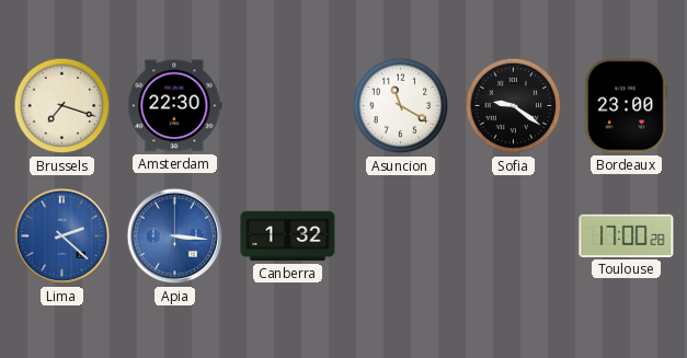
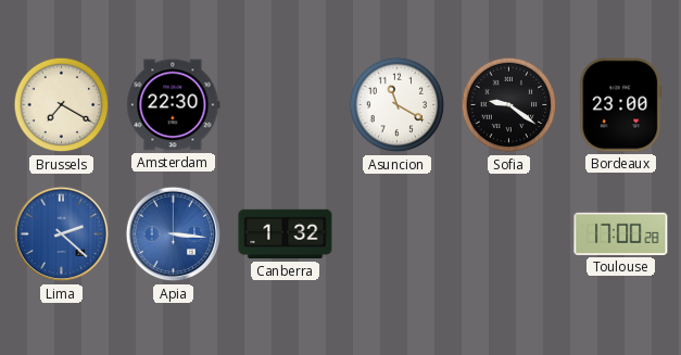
Brussels: 7:18 -> 7:20
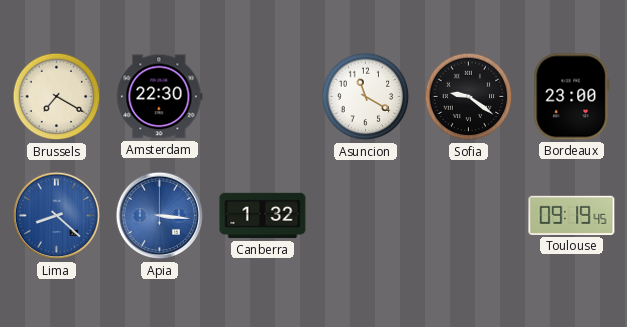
Lima: 2:22 -> 8:22
Toulouse: 17:00 -> 09:19
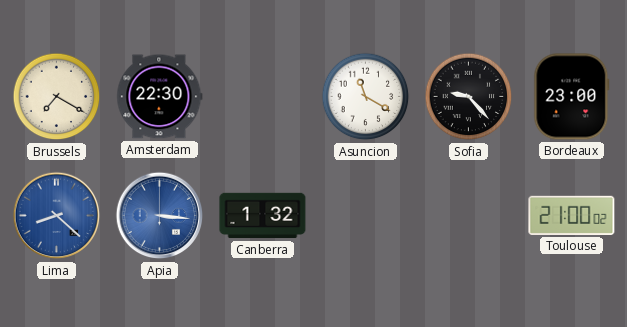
Sofia: 9:21 -> 9:23
Toulouse: 09:19 -> 21:00
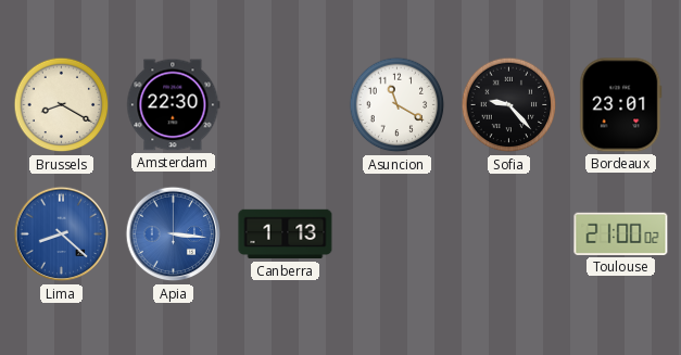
Brussels: 7:20 -> 8:20
Bordeaux: 23:00 -> 23:01
Canberra: 1:32 -> 1:13
